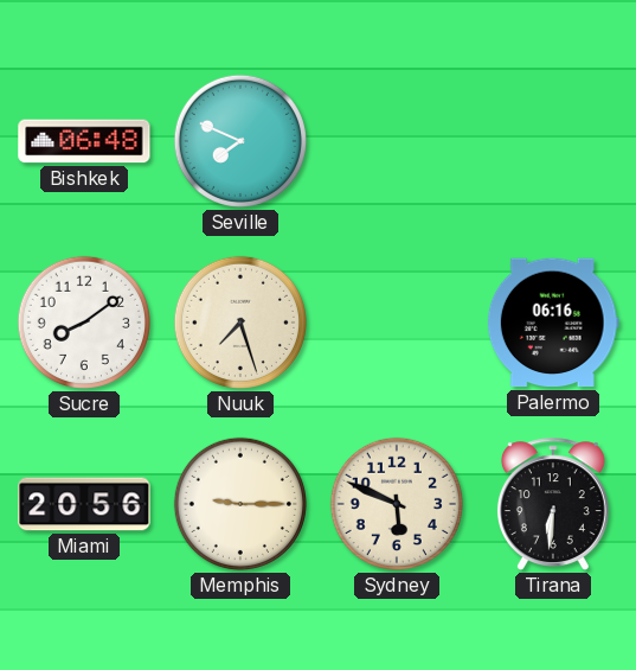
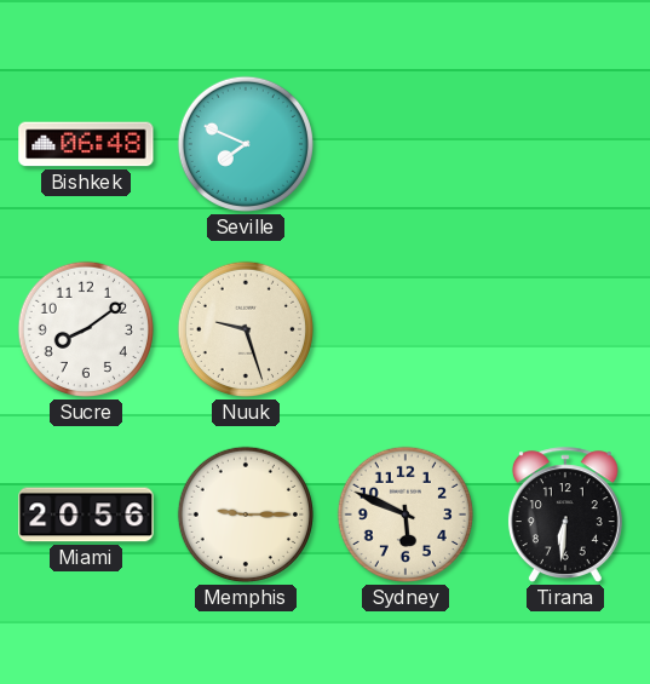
Nuuk: 7:27 -> 9:27
Palermo: 06:16 -> none
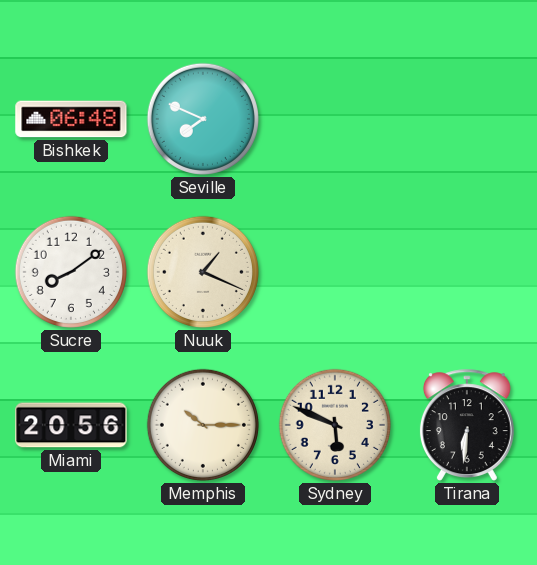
Nuuk: 9:27 -> 1:19
Memphis: 9:15 -> 10:15
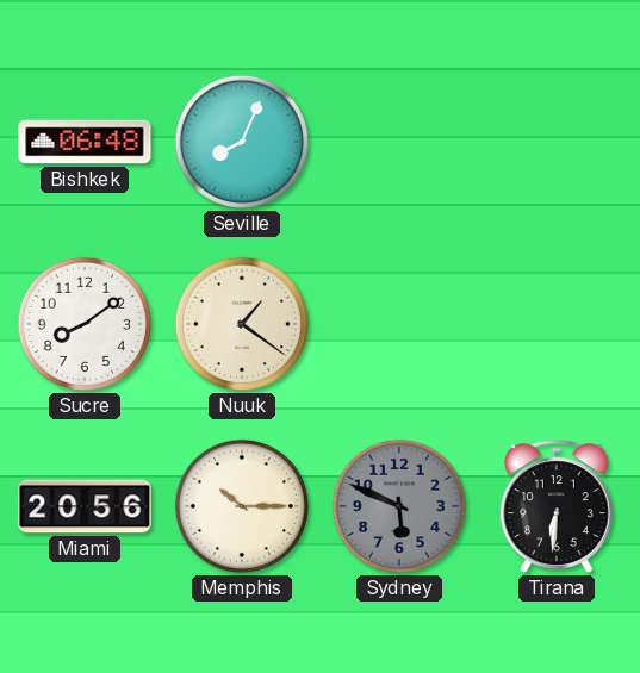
Seville: 7:49 -> 8:04
Nuuk: 1:19 -> 1:21
Sydney dial: cream -> grey
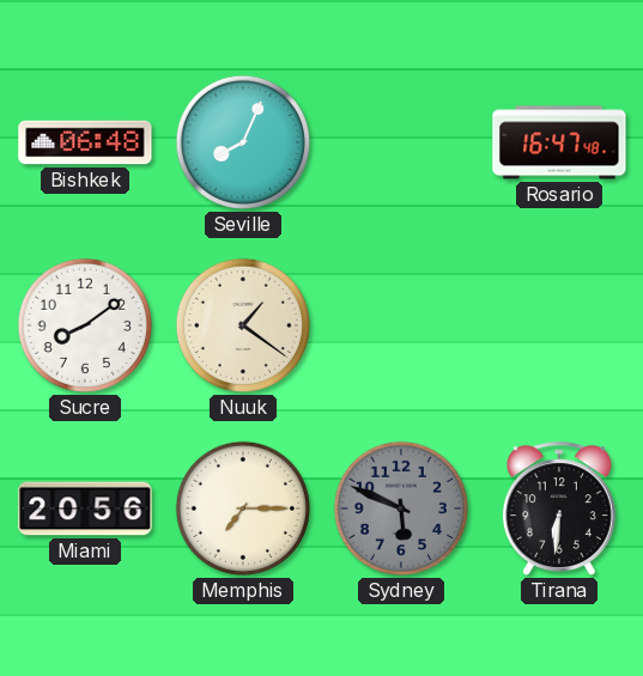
Rosario: none -> 16:47
Memphis: 10:15 -> 7:15
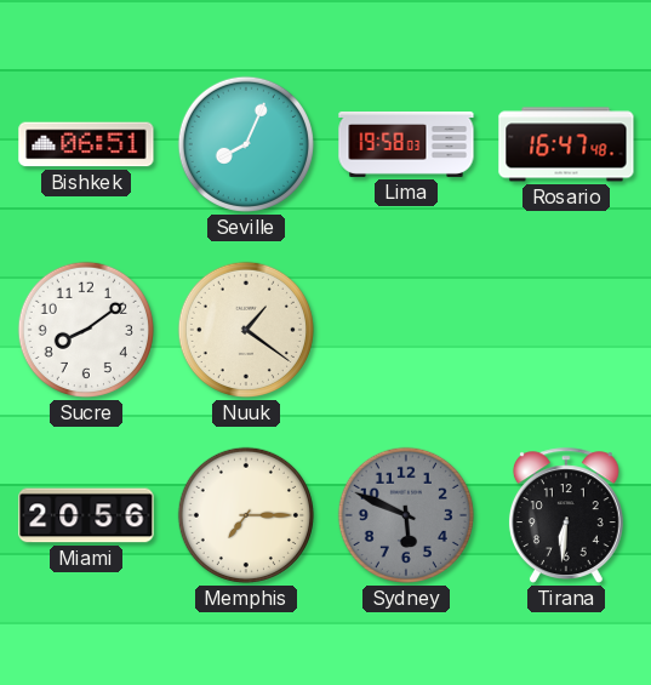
Bishkek: 06:48 -> 06:51
Lima: none -> 19:58
